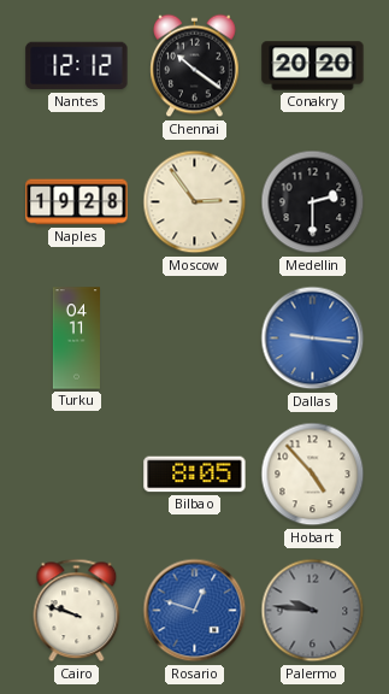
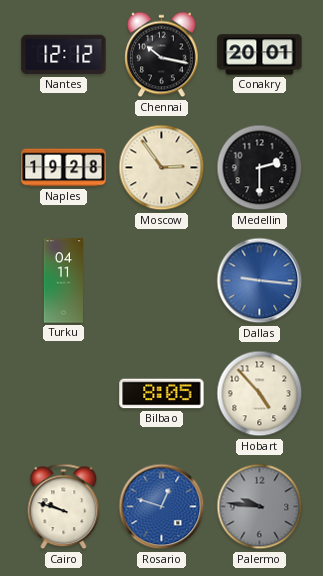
Chennai: 10:21 -> 10:17
Conakry: 20:20 -> 20:01
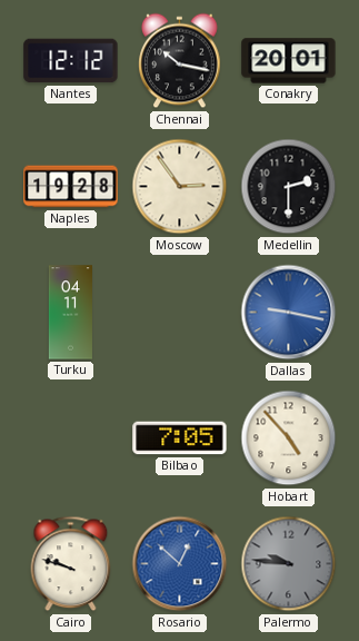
Dallas: 9:16 -> 9:17
Bilbao: 8:05 -> 7:05
Rosario: 12:48 -> 12:52
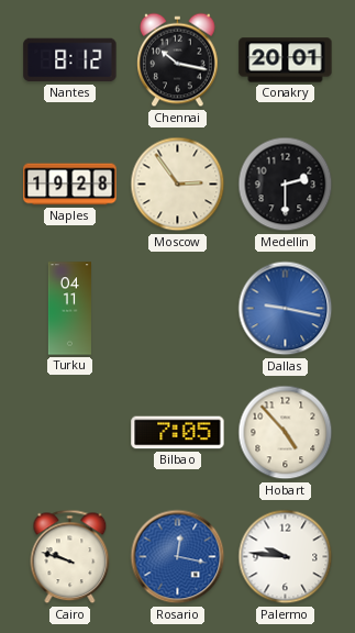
Nantes: 12:12 -> 8:12
Rosario: 12:52 -> 12:17
Palermo dial: grey -> white
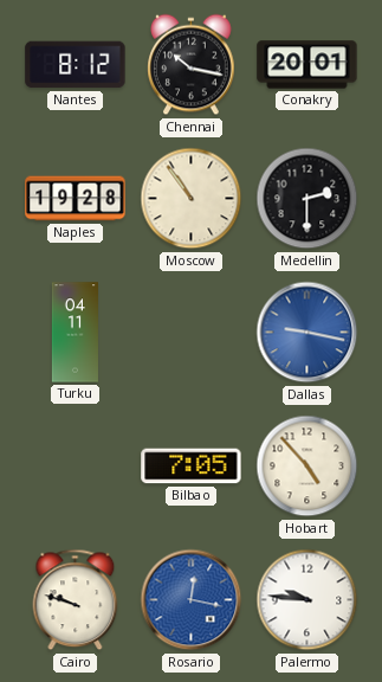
Moscow: 2:54 -> 10:54
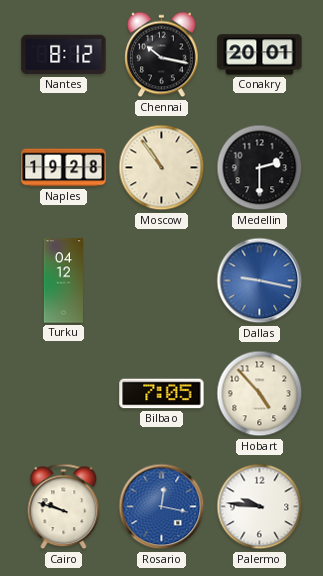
Turku: 04:11 -> 04:12
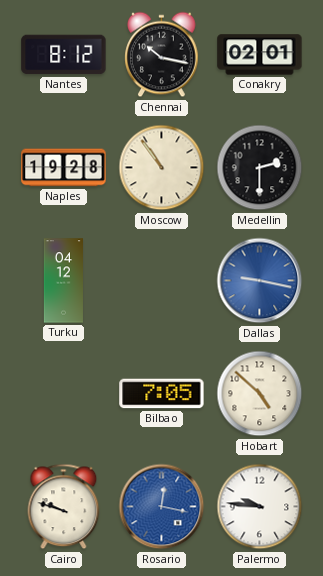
Conakry: 20:01 -> 02:01
Hobart: 4:53 -> 4:52
